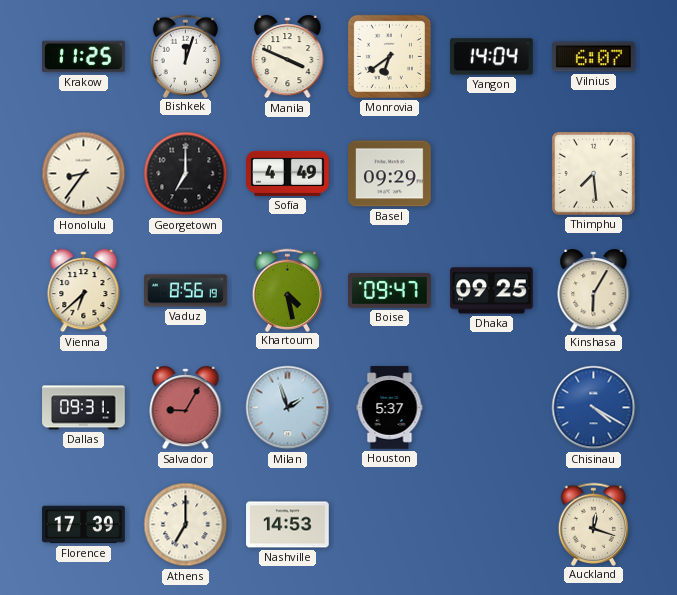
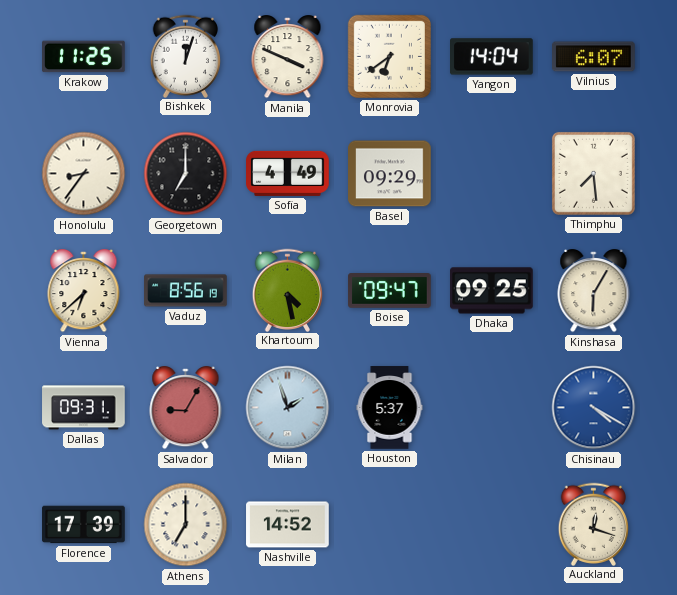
Nashville: 14:53 -> 14:52
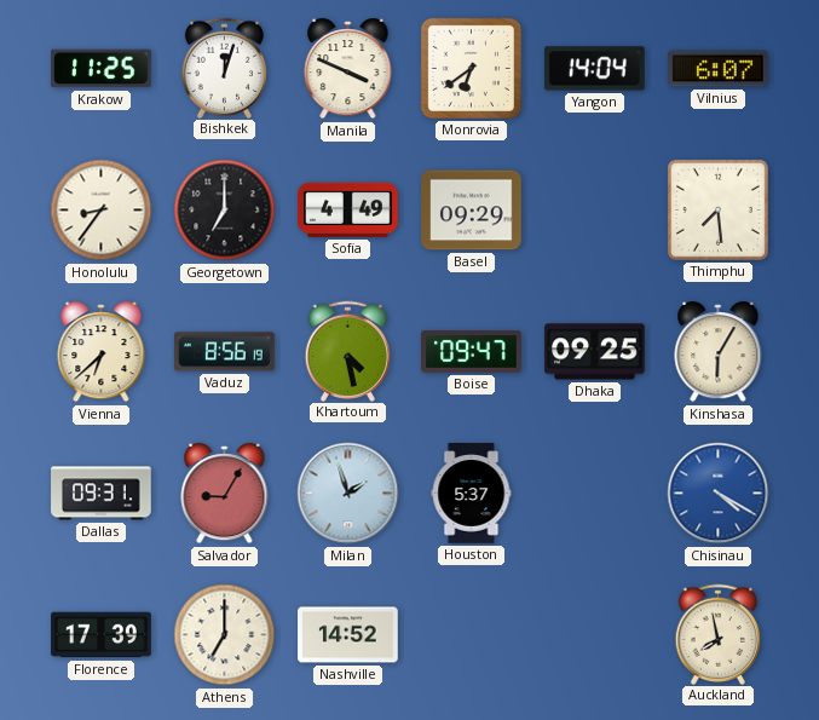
Auckland: 12:18 -> 7:58
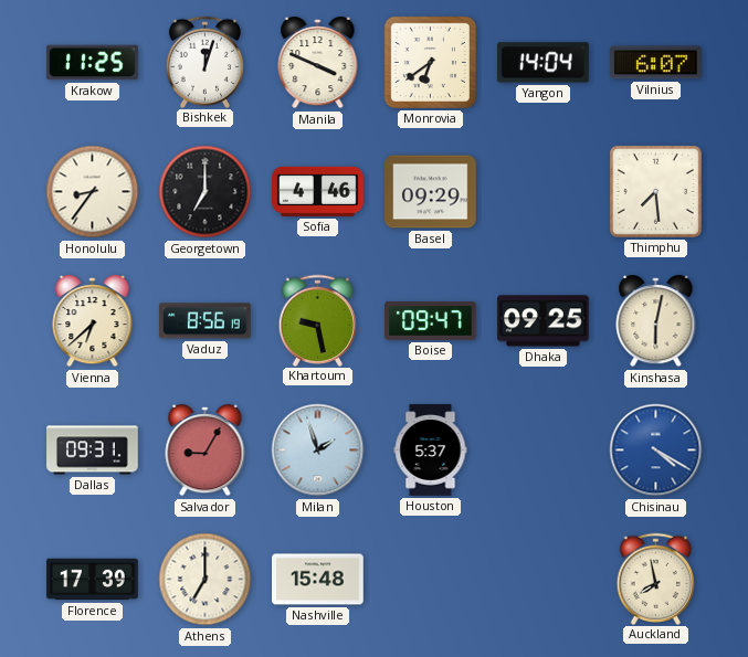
Sofia: 4:49 -> 4:46
Khartoum: 4:28 -> 9:28
Kinshasa: 6:05 -> 6:02
Nashville: 14:52 -> 15:48
